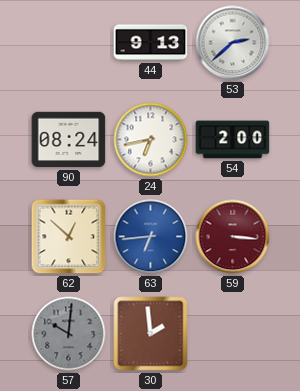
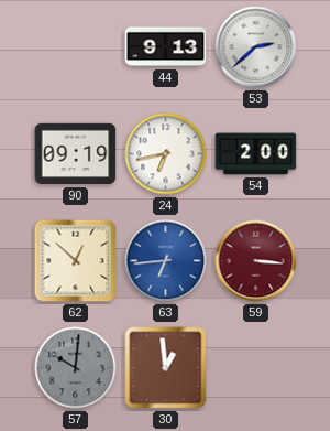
90: 08:24 -> 09:19
30: 1:59 -> 12:59
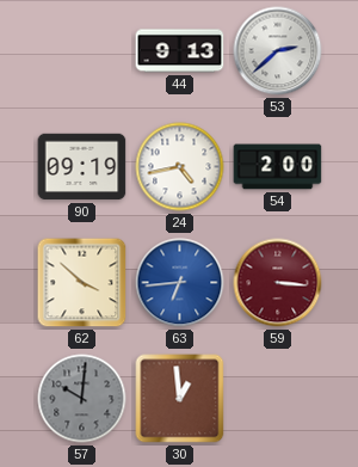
24: 6:43 -> 4:43
62: 12:52 -> 3:52
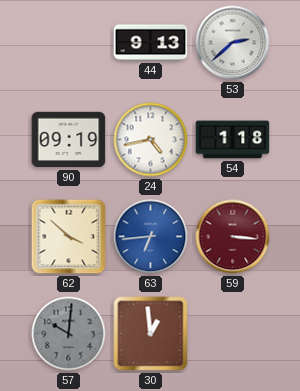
54: 2:00 -> 1:18
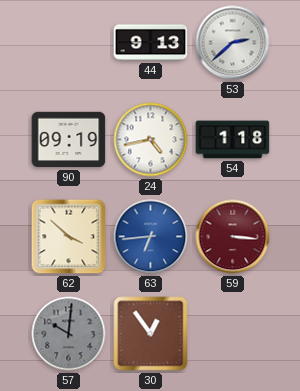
30: 12:59 -> 12:54
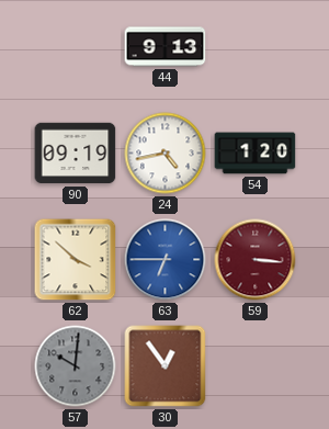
53: 2:38 -> none
54: 1:18 -> 1:20
63: 6:44 -> 6:45
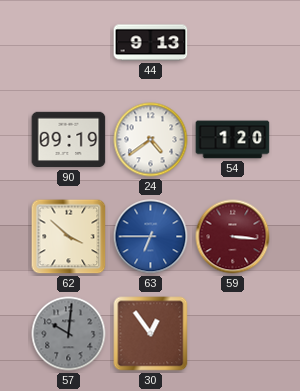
24: 4:43 -> 4:39
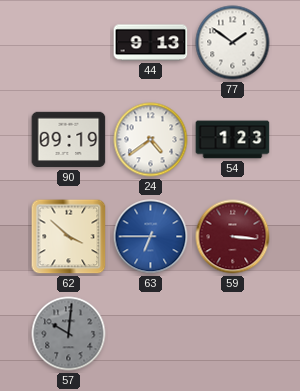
77: none -> 1:51
54: 1:20 -> 1:23
30: 12:54 -> none
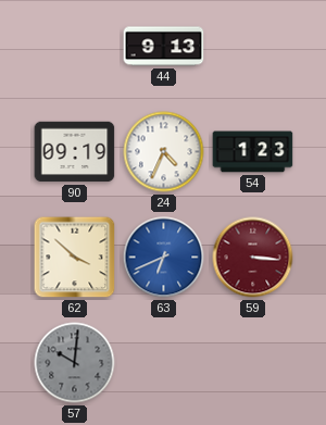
77: 1:51 -> none
24: 4:39 -> 4:34
63: 6:45 -> 6:41
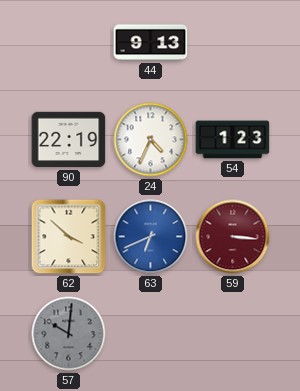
90: 09:19 -> 22:19
